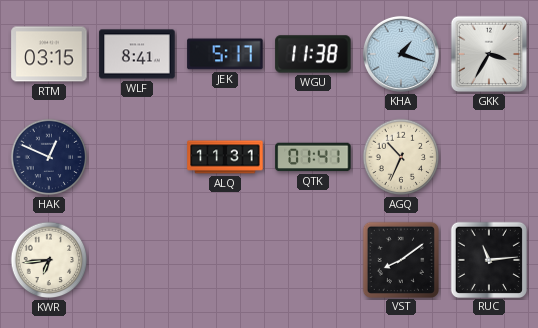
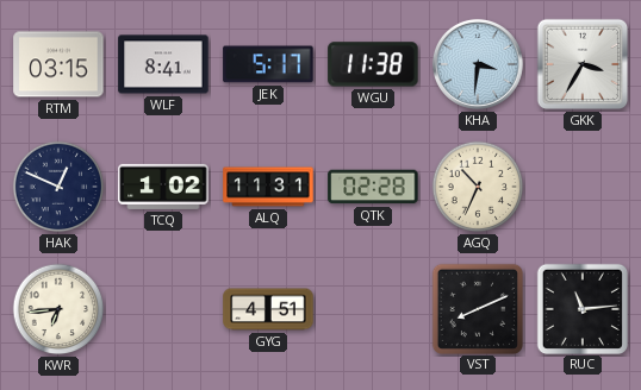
KHA: 1:18 -> 3:31
TCQ: none -> 1:02
QTK: 01:41 -> 02:28
GYG: none -> 4:51
VST: 8:09 -> 8:11
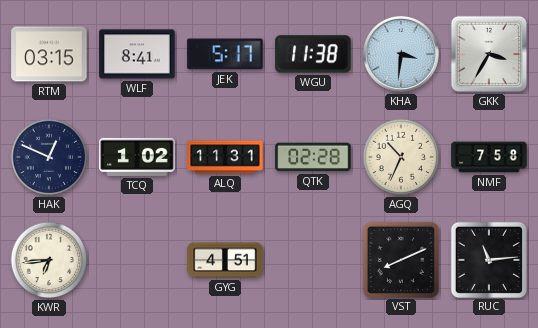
NMF: none -> 7:58
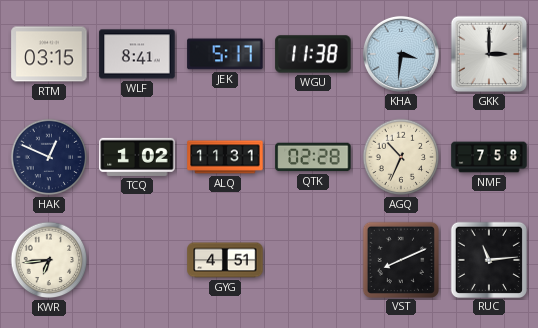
GKK: 3:35 -> 3:00
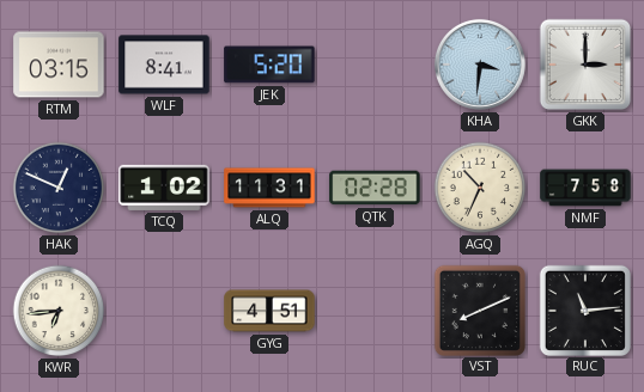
JEK: 5:17 -> 5:20
WGU: 11:38 -> none
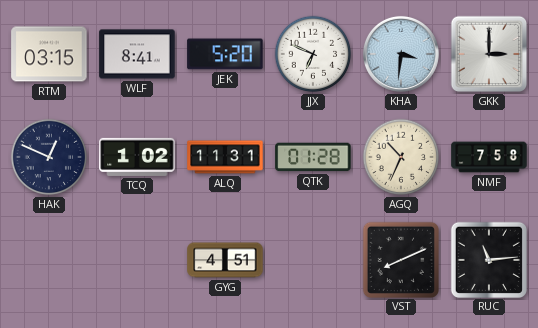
JJX: none -> 6:49
QTK: 02:28 -> 01:28
KWR: 6:44 -> none
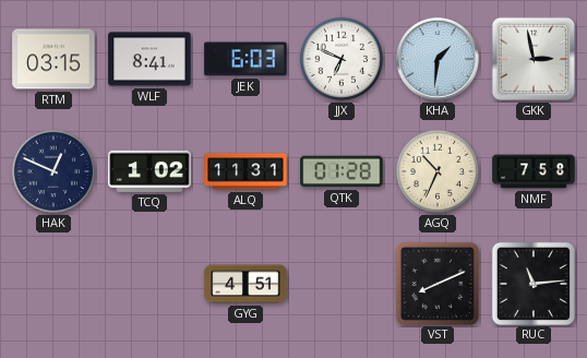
JEK: 5:20 -> 6:03
KHA: 3:31 -> 1:31
GKK: 3:00 -> 2:58
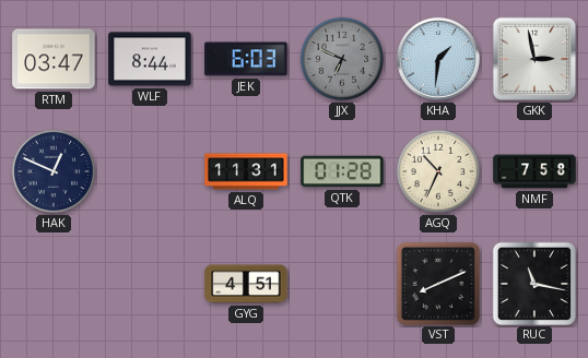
RTM: 03:15 -> 03:47
WLF: 8:41 -> 8:44
JJX dial: white -> grey
TCQ: 1:02 -> none
RUC: 11:14 -> 11:17
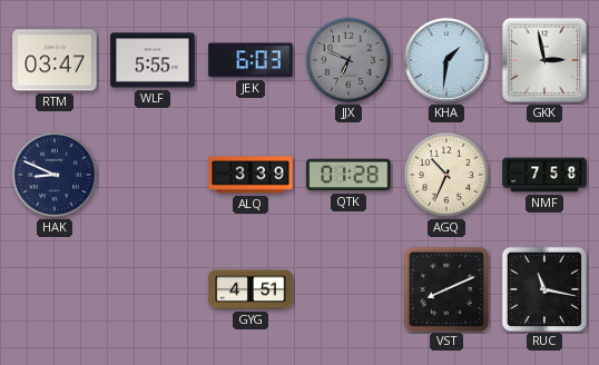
WLF: 8:44 -> 5:55
HAK: 12:49 -> 8:49
ALQ: 11:31 -> 3:39
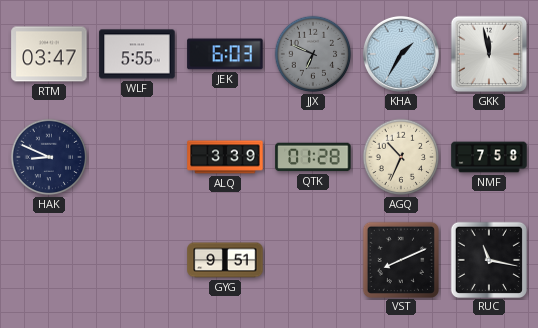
KHA: 1:31 -> 1:35
GKK: 2:58 -> 11:58
GYG: 4:51 -> 9:51
